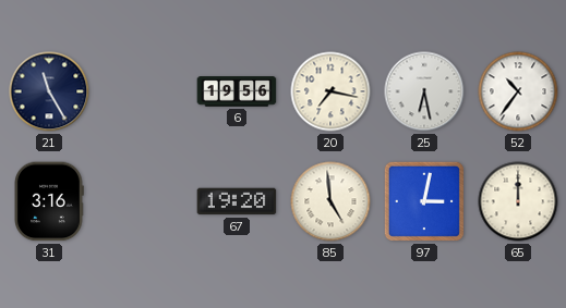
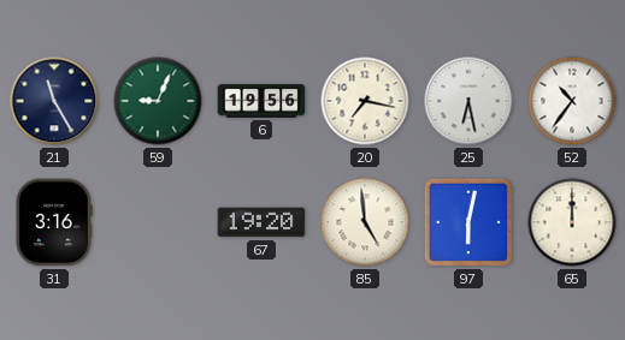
59: none -> 9:04
97: 3:02 -> 6:02
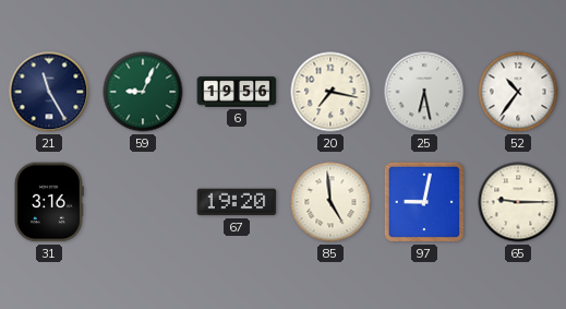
97: 6:02 -> 9:02
65: 12:00 -> 9:15
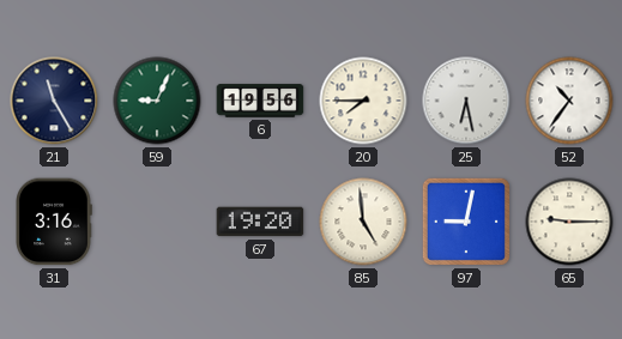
20: 7:17 -> 7:45
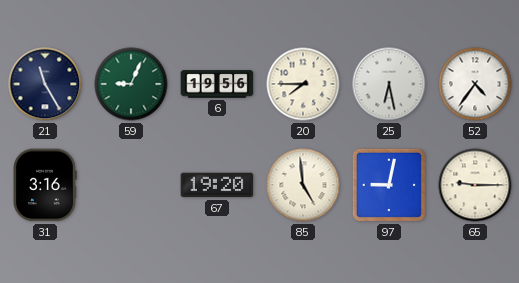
52: 10:36 -> 4:36
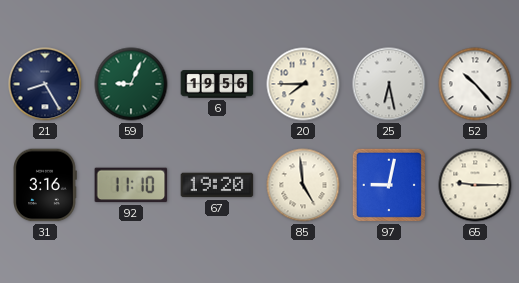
21: 11:25 -> 8:25
52: 4:36 -> 10:23
92: none -> 11:10
